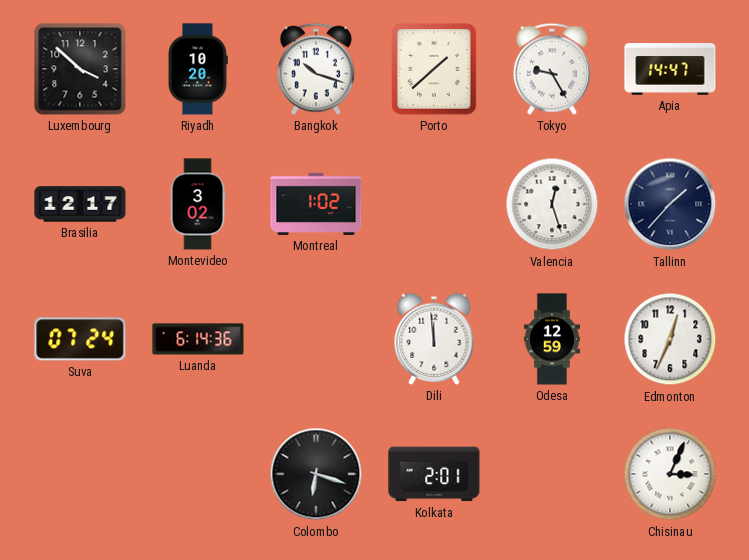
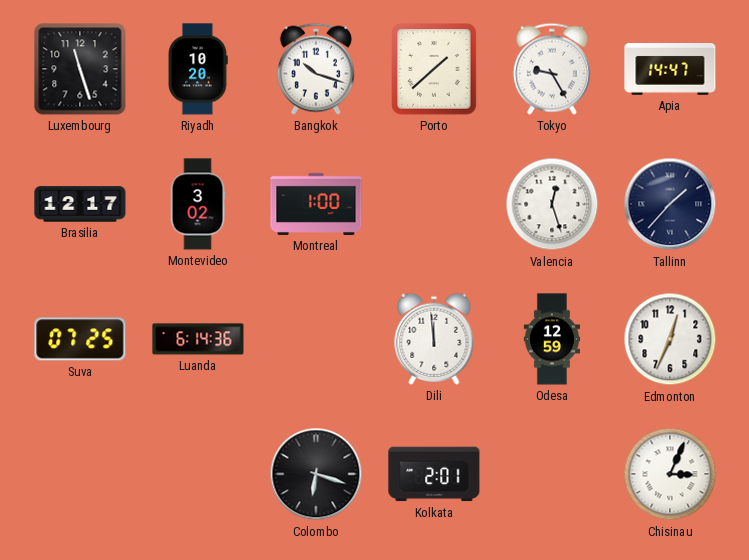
Luxembourg: 3:52 -> 11:27
Montreal: 1:02 -> 1:00
Suva: 07:24 -> 07:25
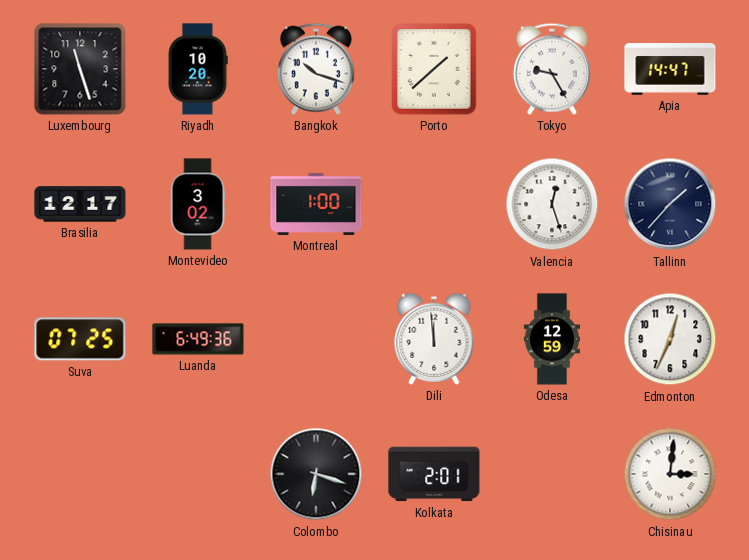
Luanda: 6:14 -> 6:49
Chisinau: 3:04 -> 3:01
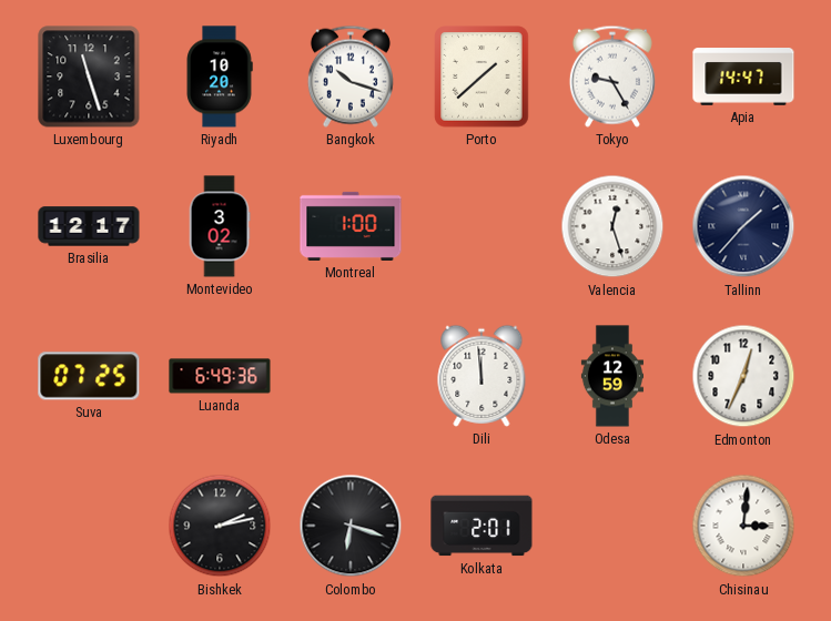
Bishkek: none -> 2:13
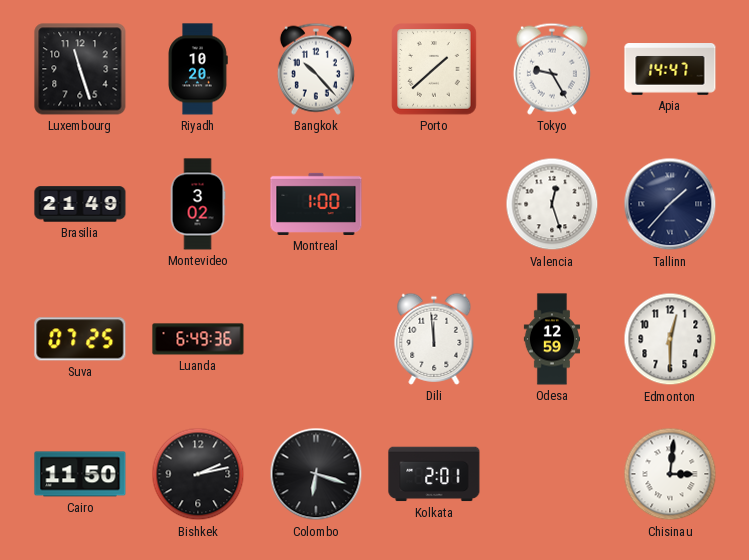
Bangkok: 10:18 -> 10:23
Brasilia: 12:17 -> 21:49
Edmonton: 12:34 -> 12:30
Cairo: none -> 11:50
